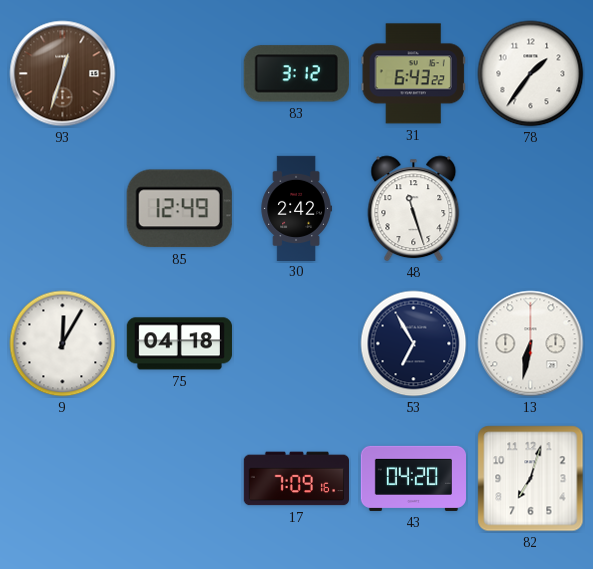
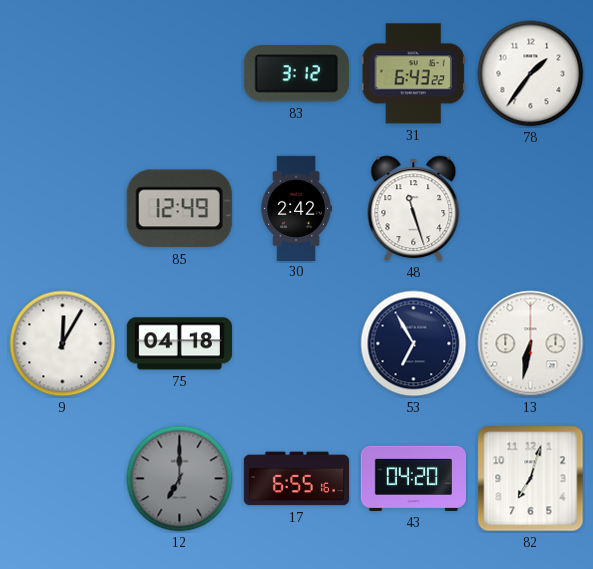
93: 12:33 -> none
12: none -> 7:00
17: 7:09 -> 6:55
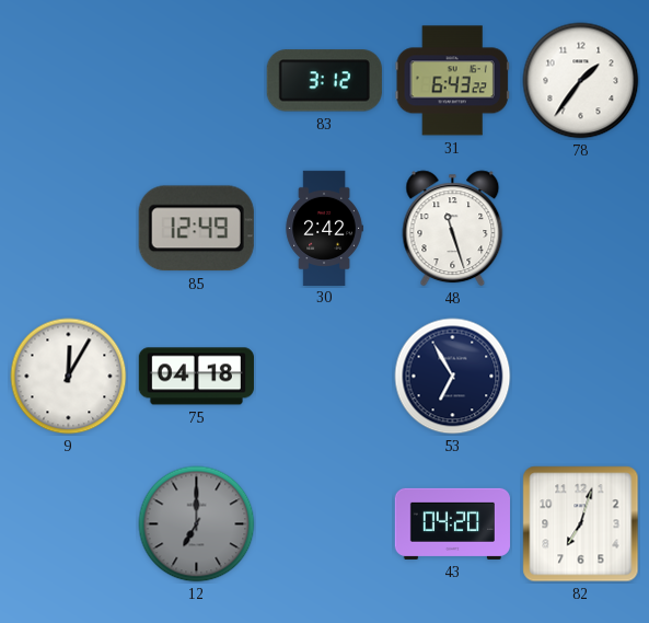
13: 6:32 -> none
17: 6:55 -> none
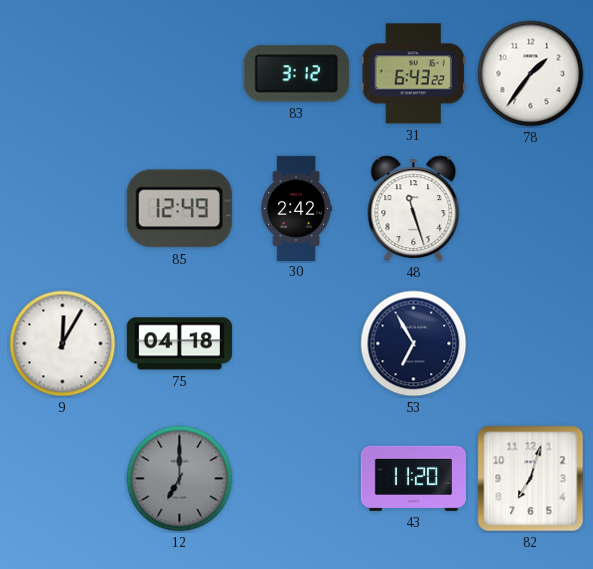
43: 04:20 -> 11:20
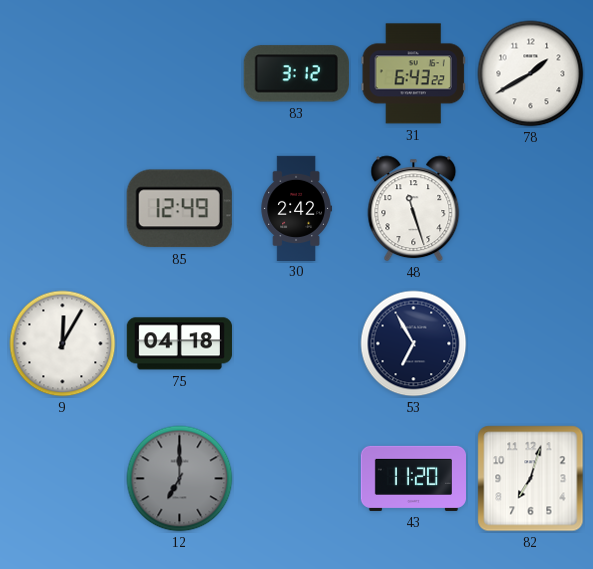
78: 1:36 -> 1:40
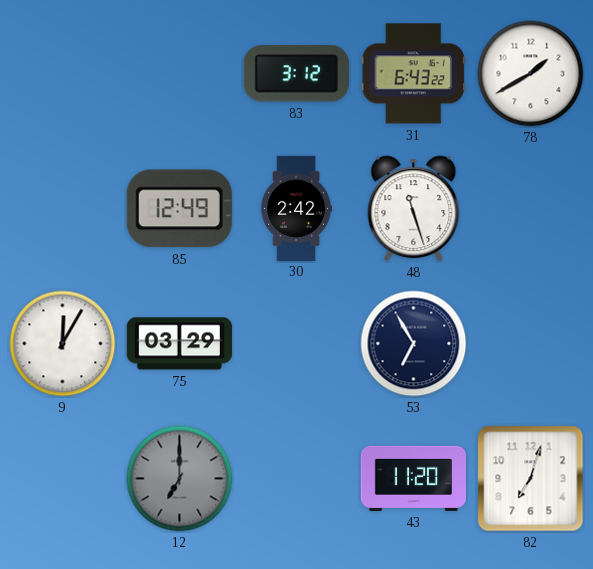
75: 04:18 -> 03:29
